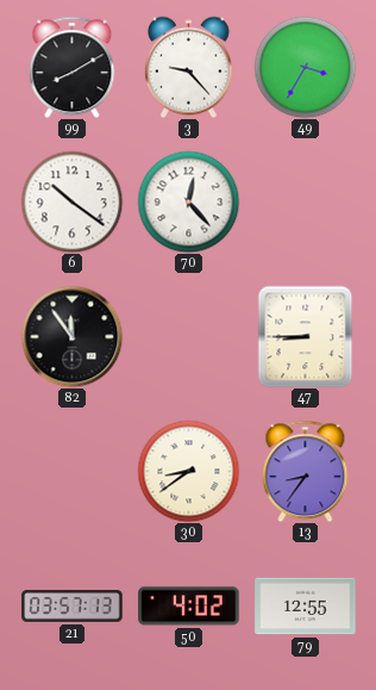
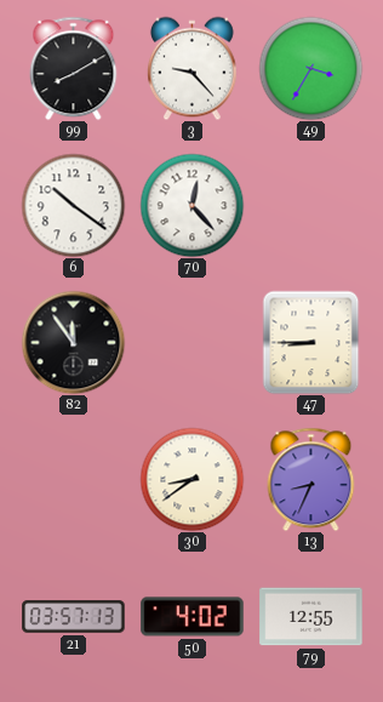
13: 8:36 -> 8:34
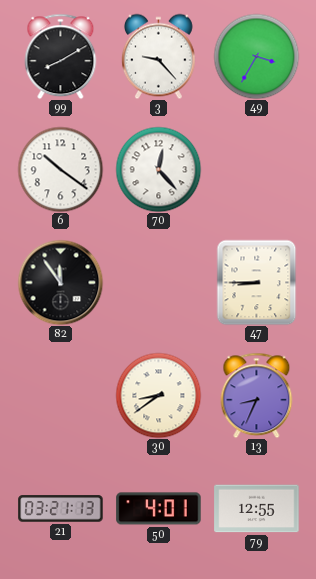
21: 03:57 -> 03:21
50: 4:02 -> 4:01
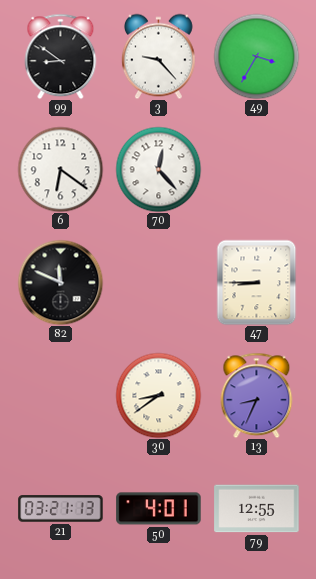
99: 8:10 -> 8:51
6: 10:21 -> 6:21
82: 11:54 -> 11:49
